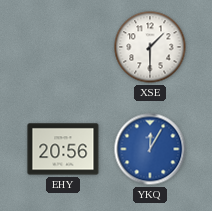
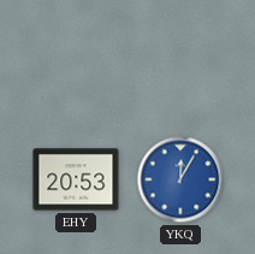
XSE: 1:30 -> none
EHY: 20:56 -> 20:53
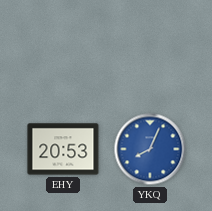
YKQ: 12:05 -> 8:04
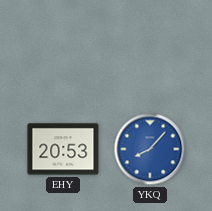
YKQ: 8:04 -> 8:07
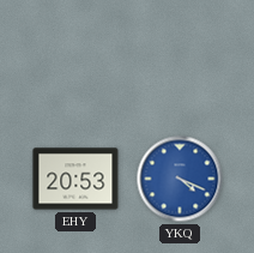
YKQ: 8:07 -> 4:19
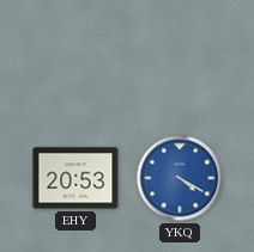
YKQ: 4:19 -> 4:20
